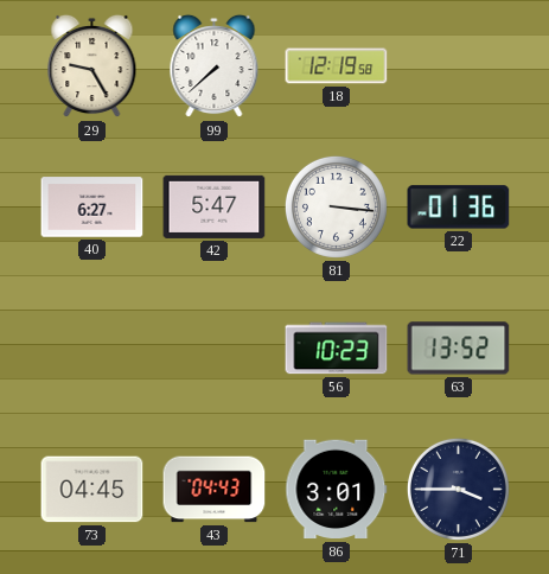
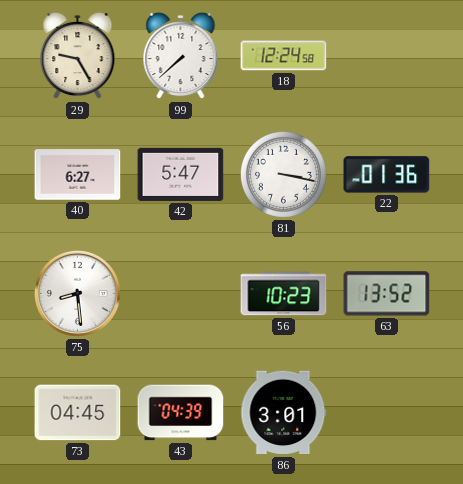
18: 12:19 -> 12:24
81: 3:16 -> 3:17
75: none -> 8:29
43: 04:43 -> 04:39
71: 3:45 -> none
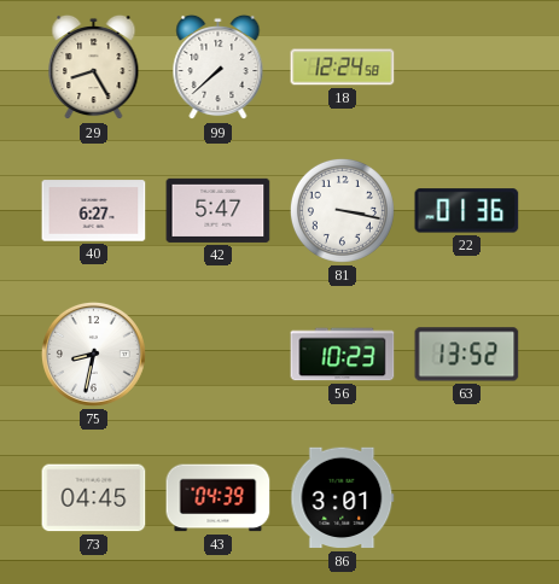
29: 9:25 -> 8:25
75: 8:29 -> 8:32
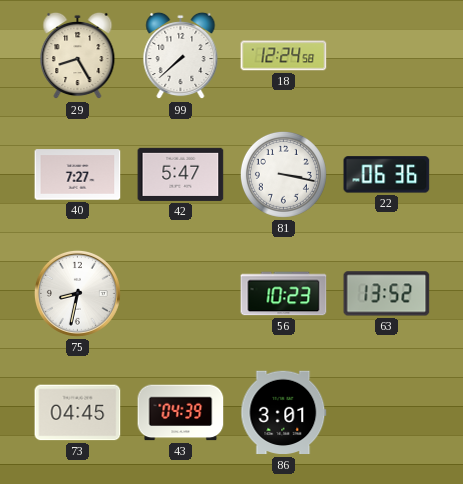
40: 6:27 -> 7:27
22: 01:36 -> 06:36
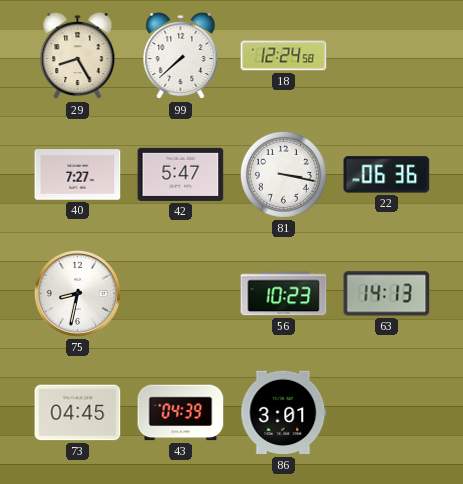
63: 13:52 -> 14:13
